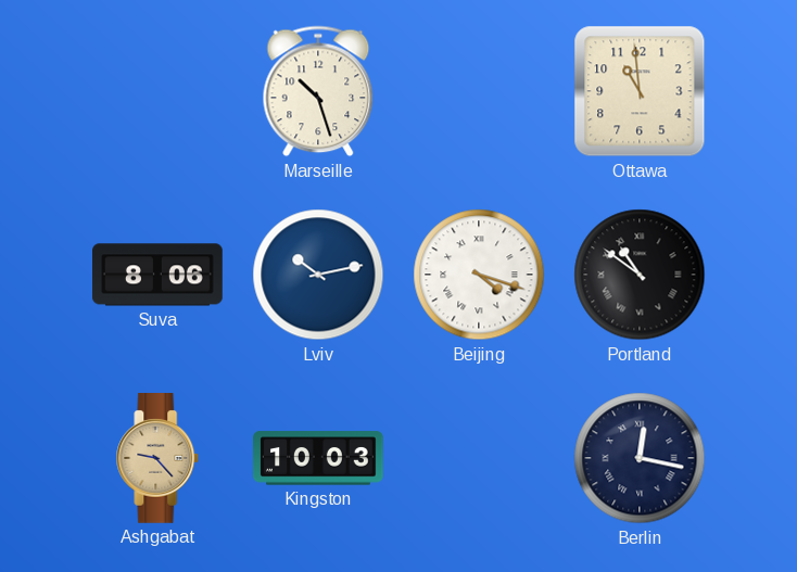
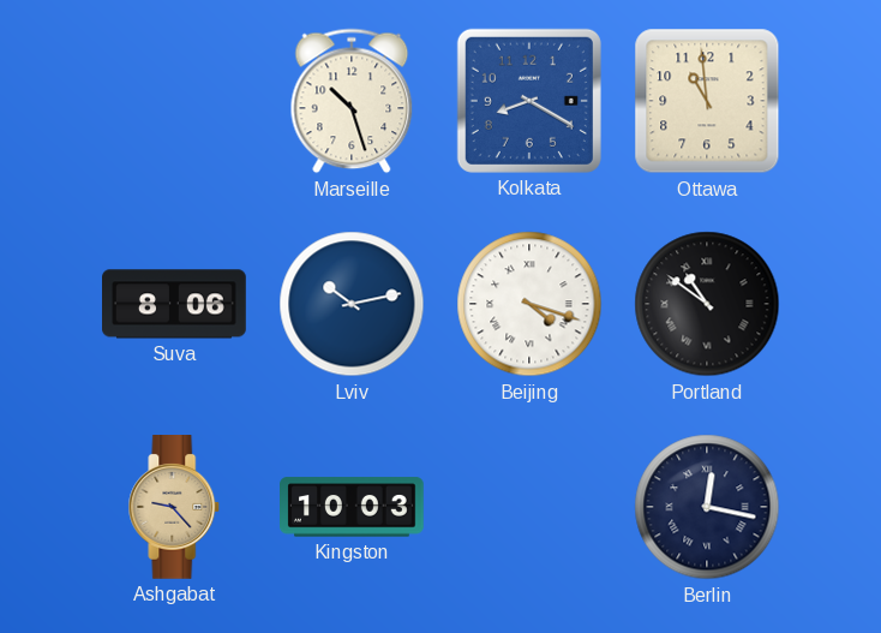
Kolkata: none -> 8:20
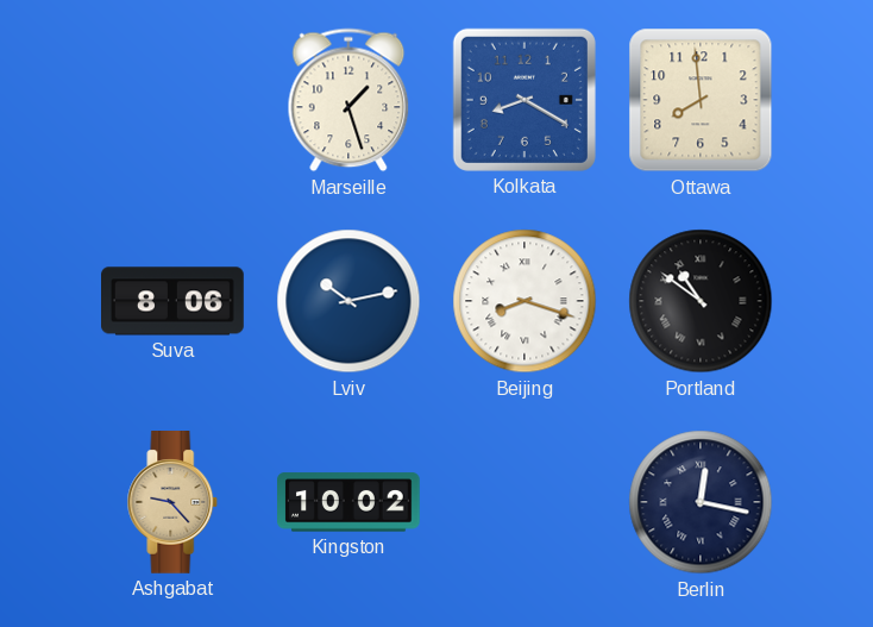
Marseille: 10:27 -> 1:27
Ottawa: 10:59 -> 7:59
Beijing: 4:18 -> 8:18
Kingston: 10:03 -> 10:02
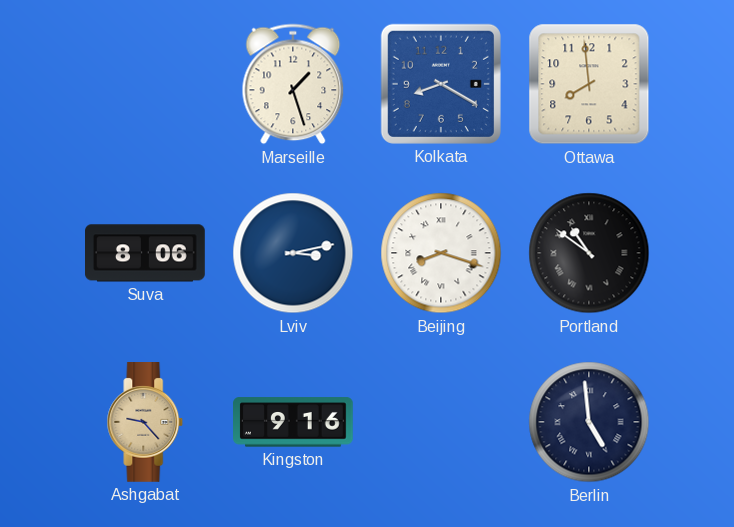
Lviv: 10:13 -> 3:13
Kingston: 10:02 -> 9:16
Berlin: 12:17 -> 4:59
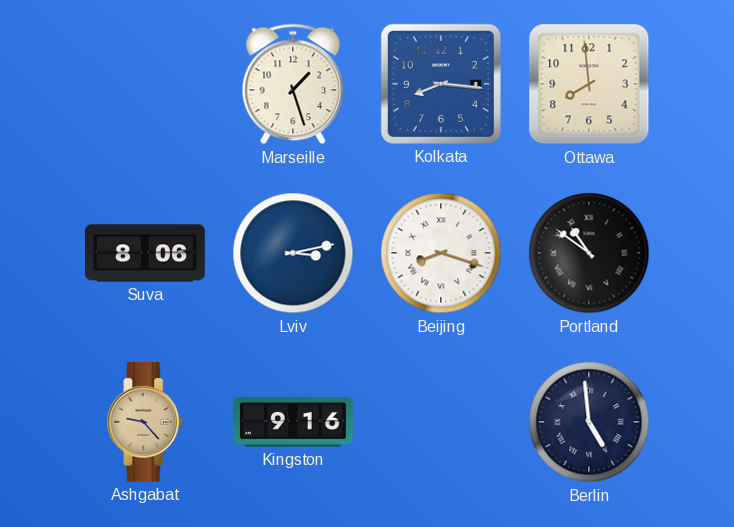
Kolkata: 8:20 -> 8:16
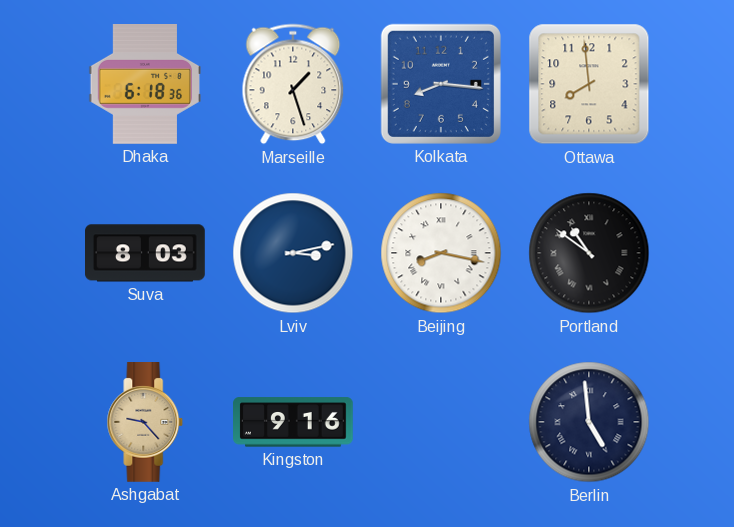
Dhaka: none -> 6:18
Suva: 8:06 -> 8:03
Beijing: 8:18 -> 8:17
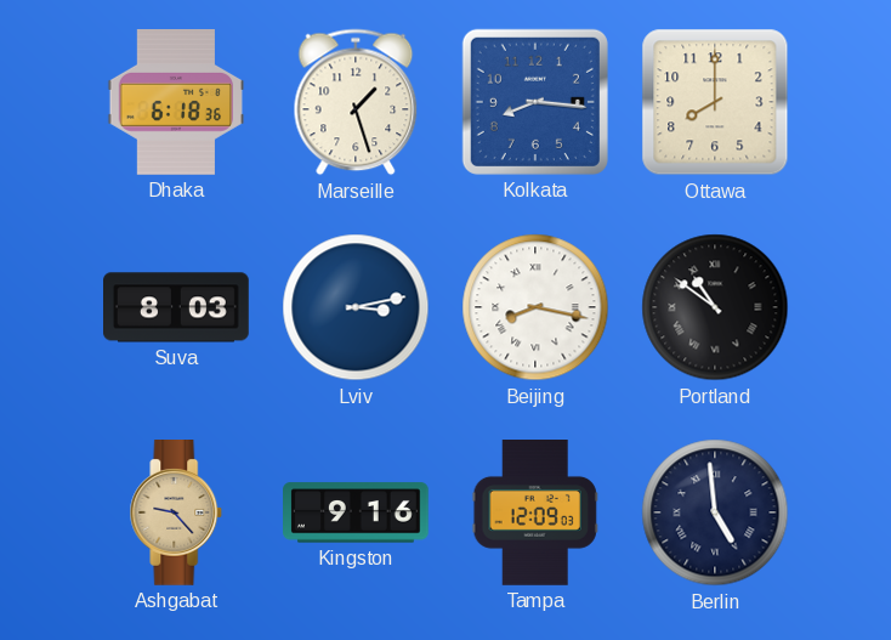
Ottawa: 7:59 -> 8:00
Tampa: none -> 12:09
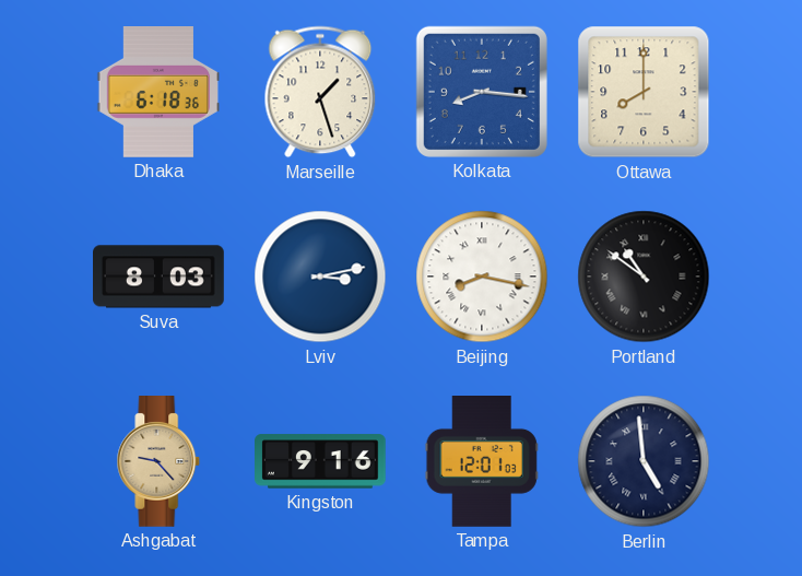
Tampa: 12:09 -> 12:01
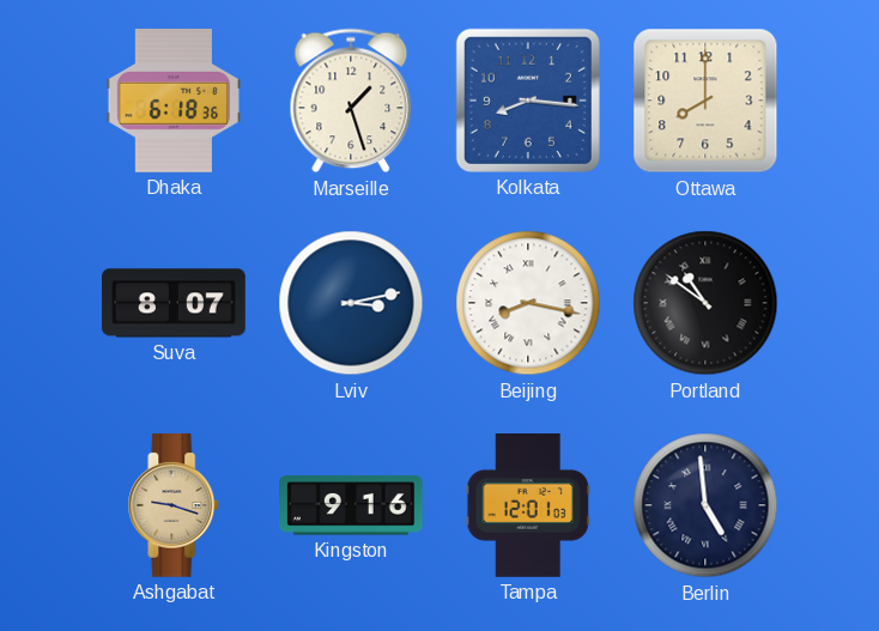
Suva: 8:03 -> 8:07
Ashgabat: 9:23 -> 9:18
